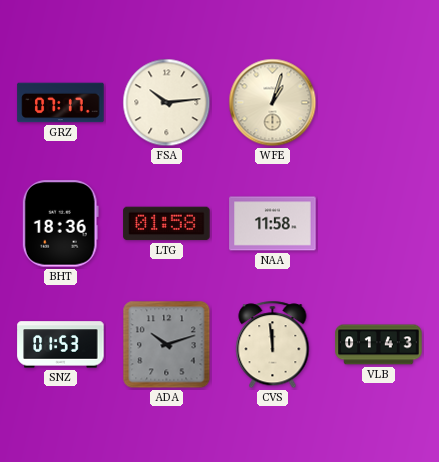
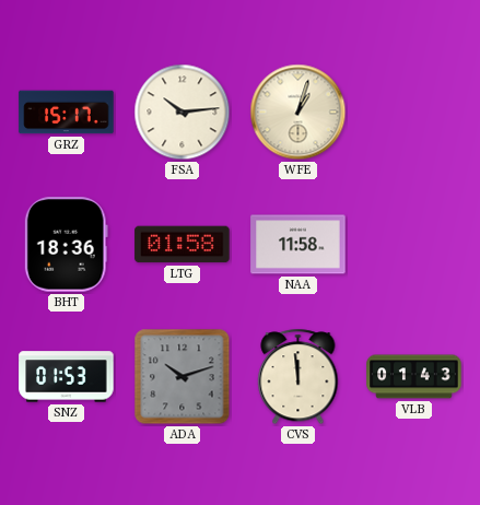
GRZ: 07:17 -> 15:17
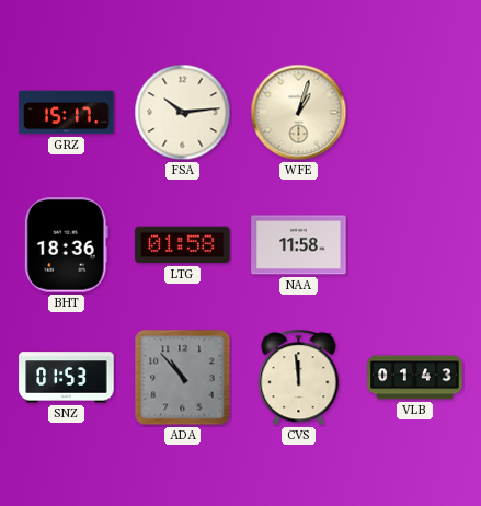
ADA: 10:12 -> 10:53
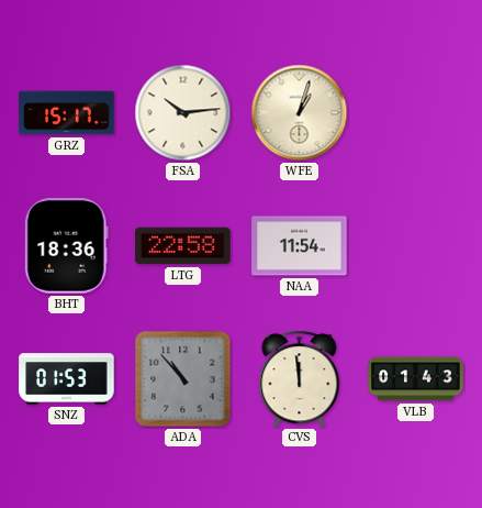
LTG: 01:58 -> 22:58
NAA: 11:58 -> 11:54
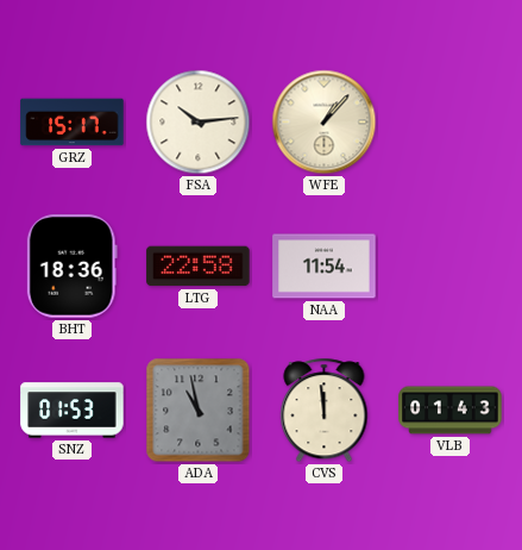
WFE: 1:03 -> 1:07
ADA: 10:53 -> 10:58
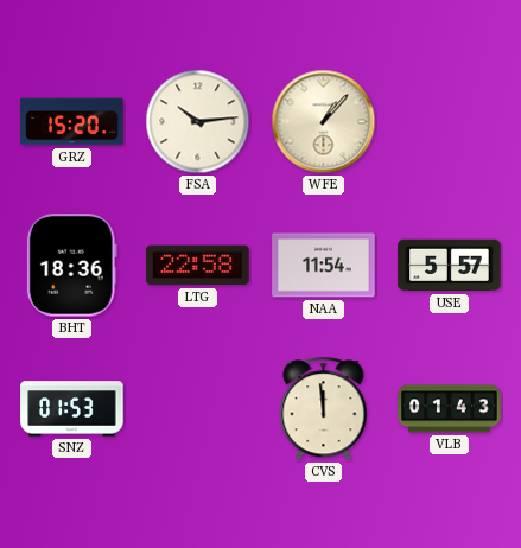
GRZ: 15:17 -> 15:20
USE: none -> 5:57
ADA: 10:58 -> none
